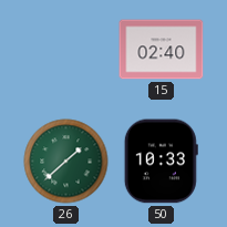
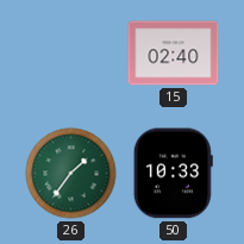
26: 1:38 -> 1:36
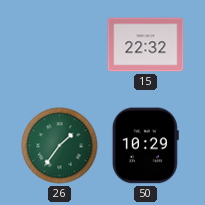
15: 02:40 -> 22:32
50: 10:33 -> 10:29
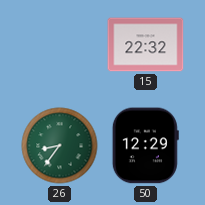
26: 1:36 -> 8:36
50: 10:29 -> 12:29
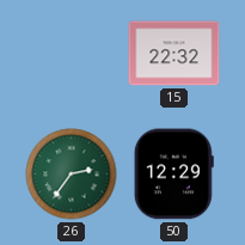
26: 8:36 -> 2:36
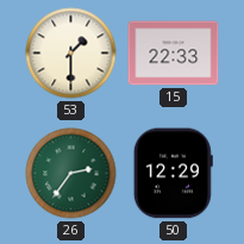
53: none -> 1:30
15: 22:32 -> 22:33
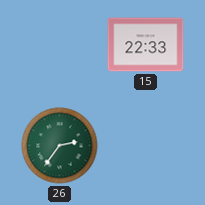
53: 1:30 -> none
50: 12:29 -> none
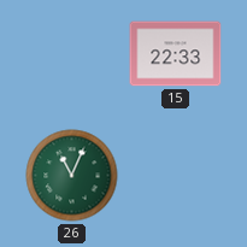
26: 2:36 -> 11:04
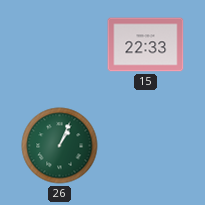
26: 11:04 -> 1:04
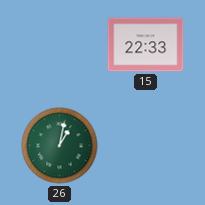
26: 1:04 -> 1:02
